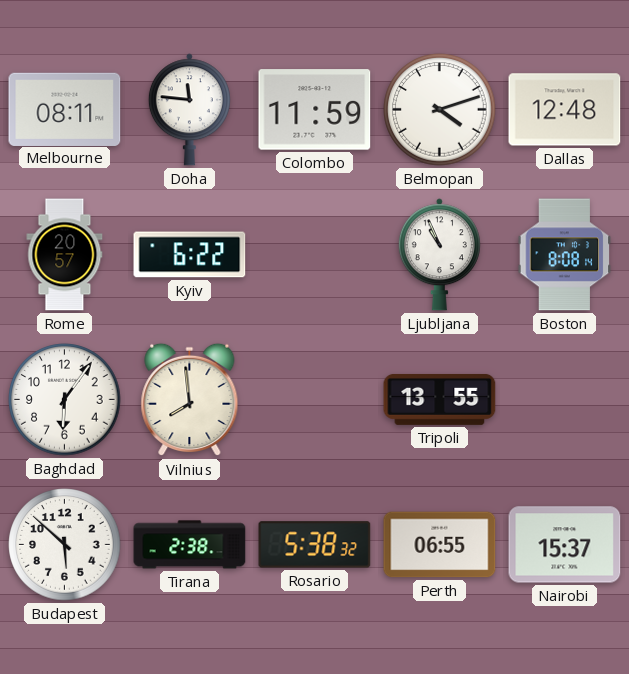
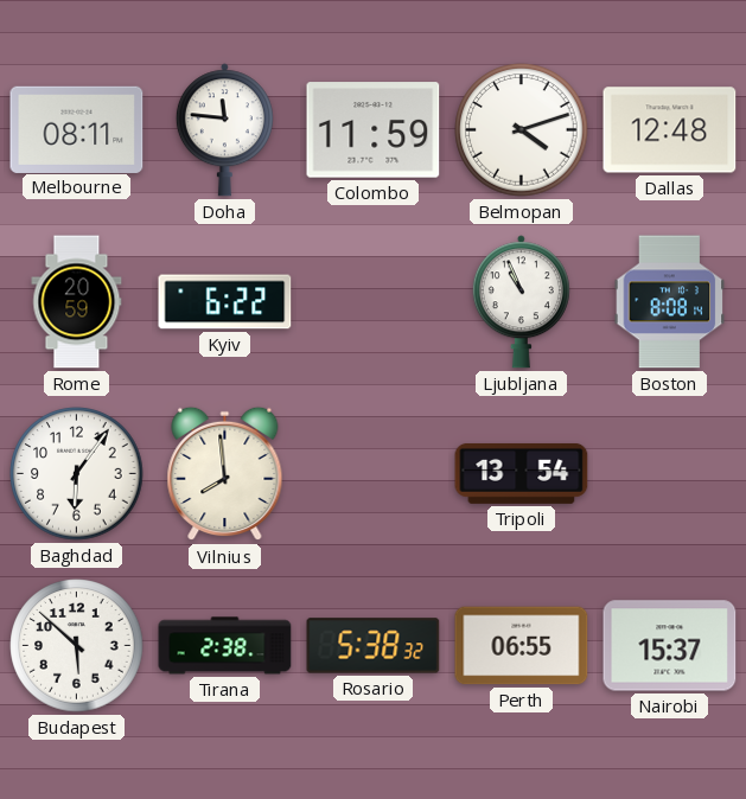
Rome: 20:57 -> 20:59
Tripoli: 13:55 -> 13:54
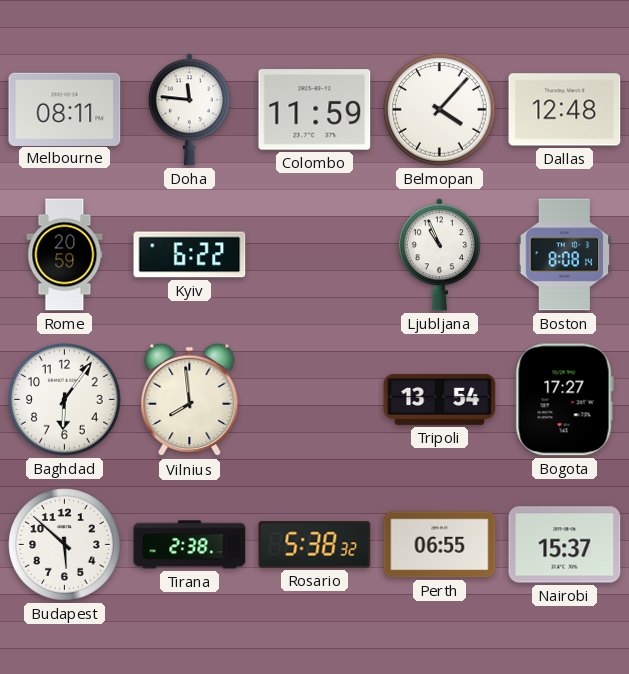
Belmopan: 4:12 -> 4:07
Bogota: none -> 17:27
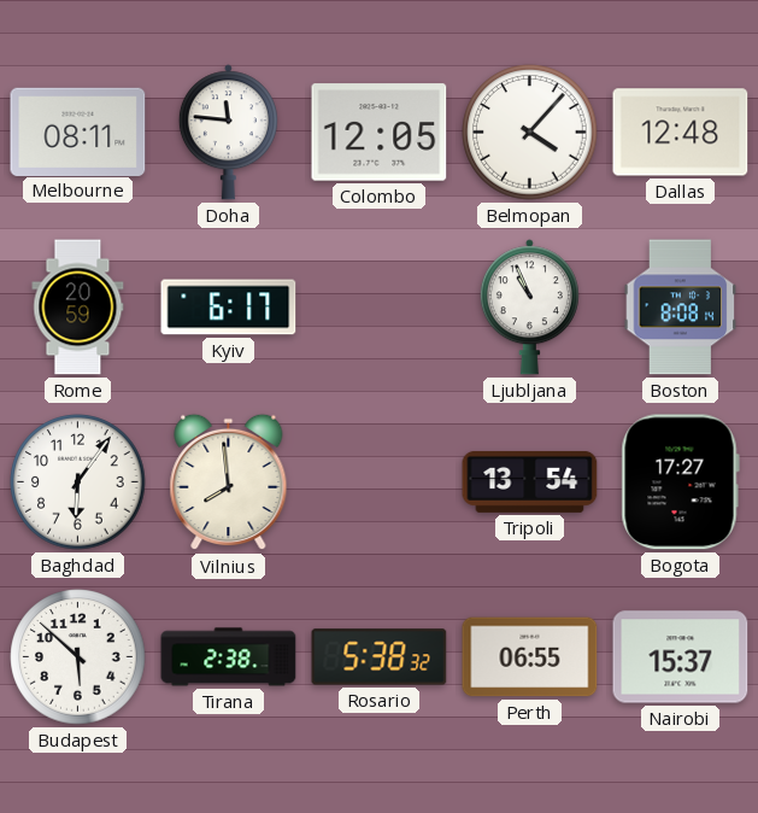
Colombo: 11:59 -> 12:05
Kyiv: 6:22 -> 6:17
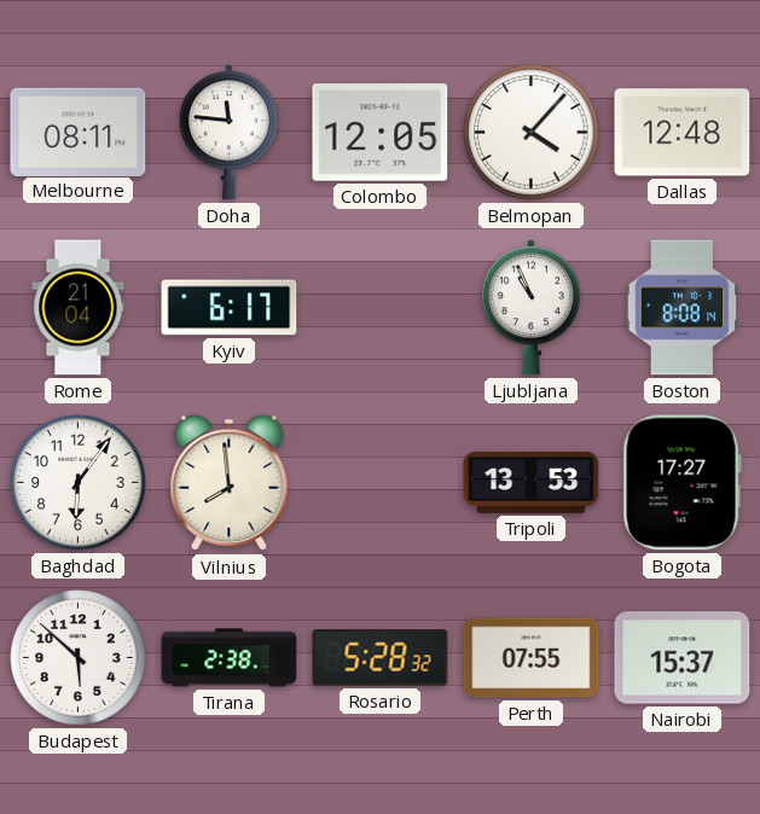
Rome: 20:59 -> 21:04
Tripoli: 13:54 -> 13:53
Rosario: 5:38 -> 5:28
Perth: 06:55 -> 07:55
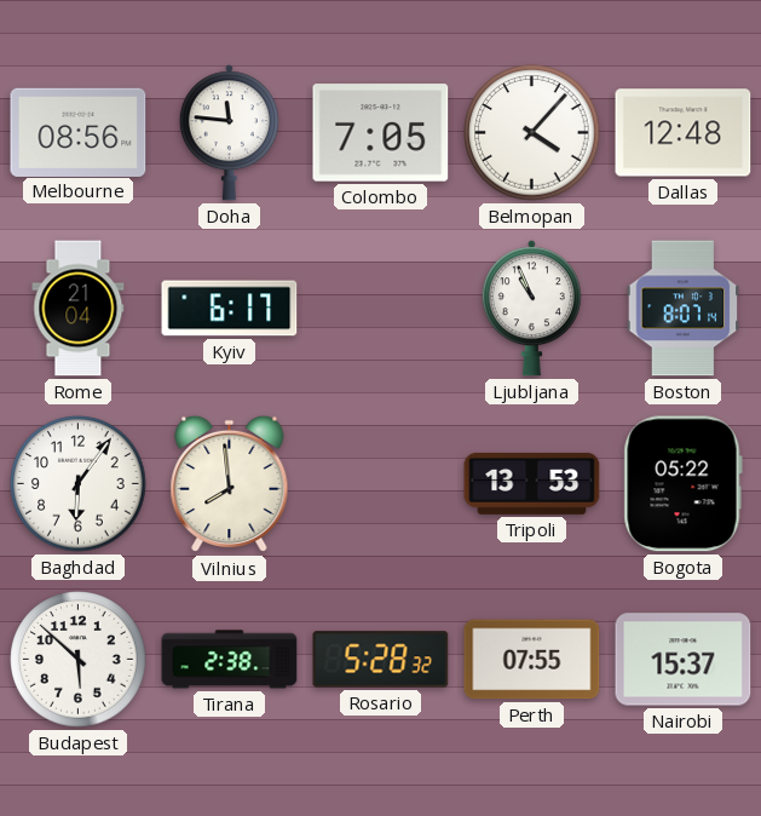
Melbourne: 08:11 -> 08:56
Colombo: 12:05 -> 7:05
Boston: 8:08 -> 8:07
Bogota: 17:27 -> 05:22
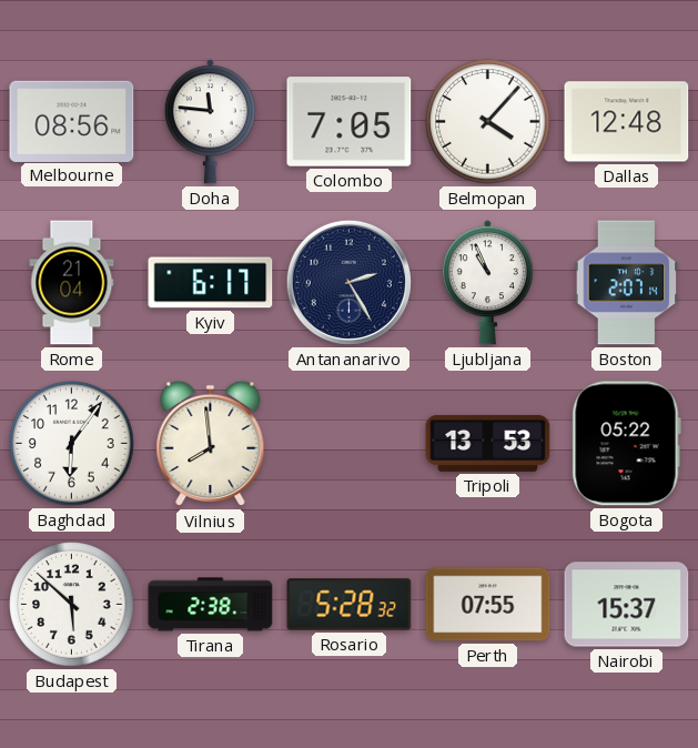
Antananarivo: none -> 2:25
Boston: 8:07 -> 2:07
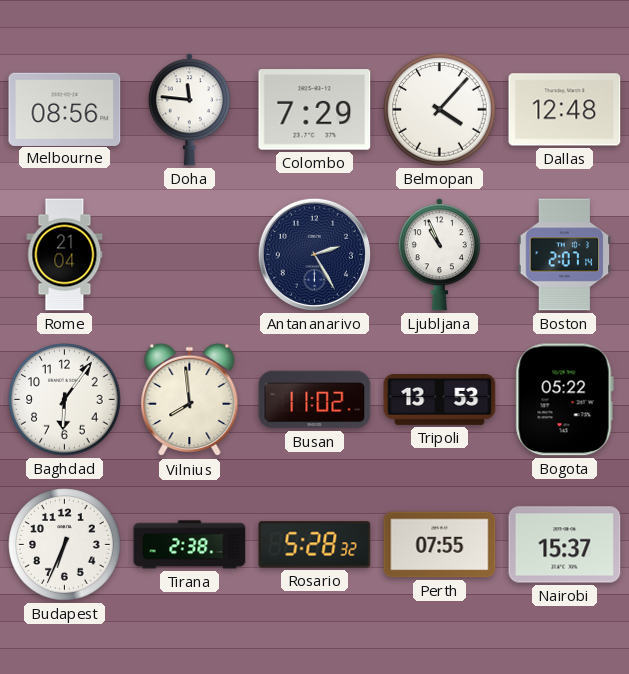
Colombo: 7:05 -> 7:29
Kyiv: 6:17 -> none
Busan: none -> 11:02
Budapest: 5:52 -> 6:34
